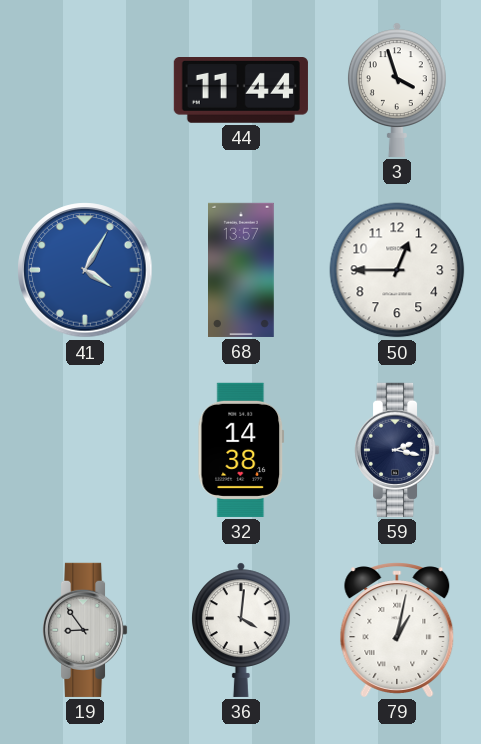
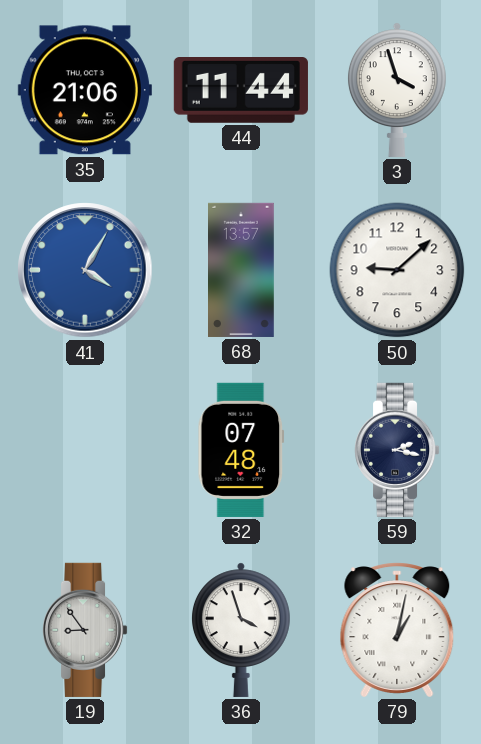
35: none -> 21:06
50: 12:45 -> 9:08
32: 14:38 -> 07:48
36: 4:01 -> 3:57
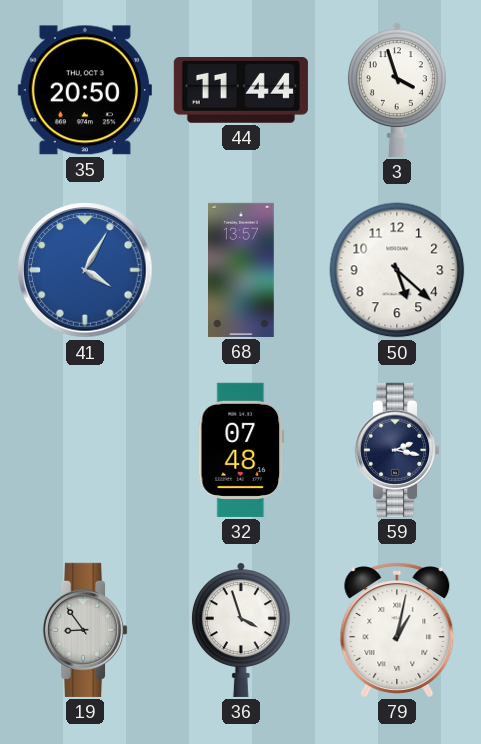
35: 21:06 -> 20:50
50: 9:08 -> 5:22
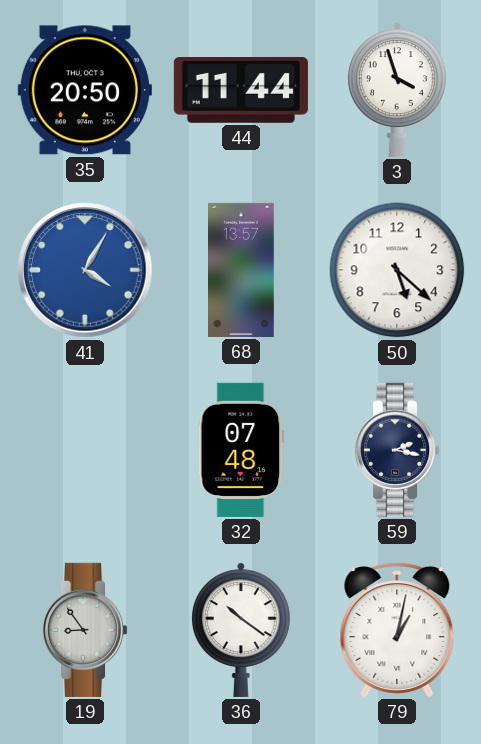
36: 3:57 -> 10:21
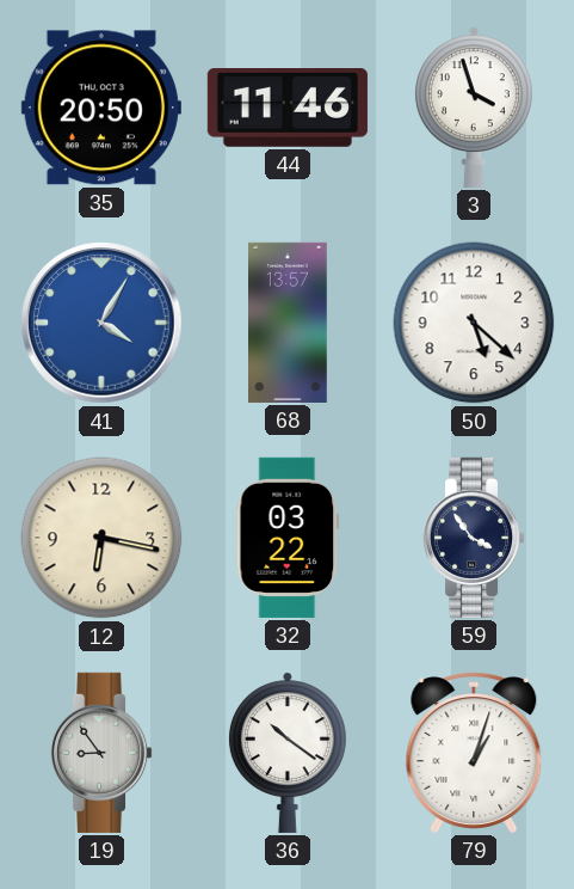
44: 11:44 -> 11:46
12: none -> 6:17
32: 07:48 -> 03:22
59: 2:17 -> 3:54
79: 1:02 -> 1:03
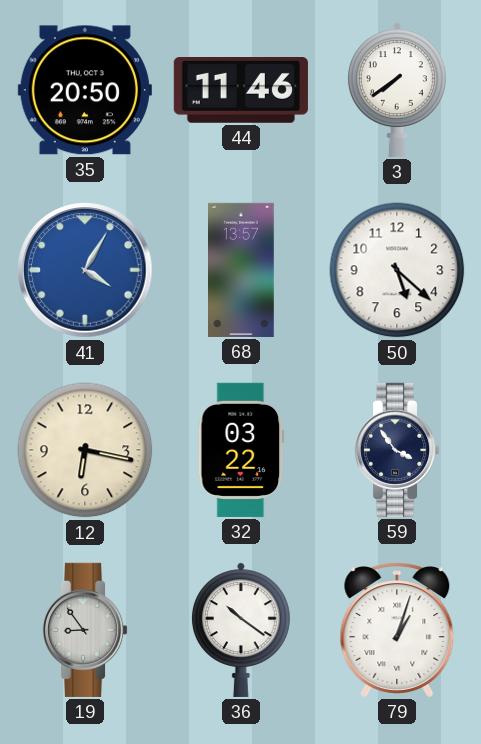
3: 3:57 -> 7:39
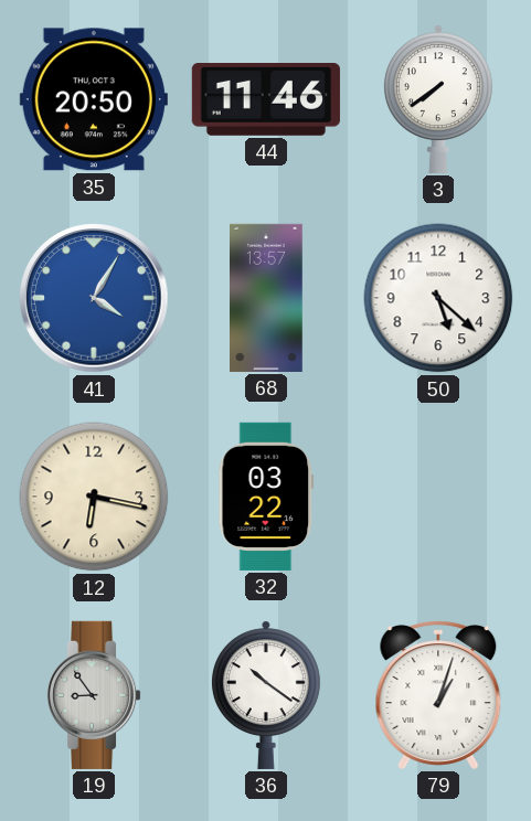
59: 3:54 -> none
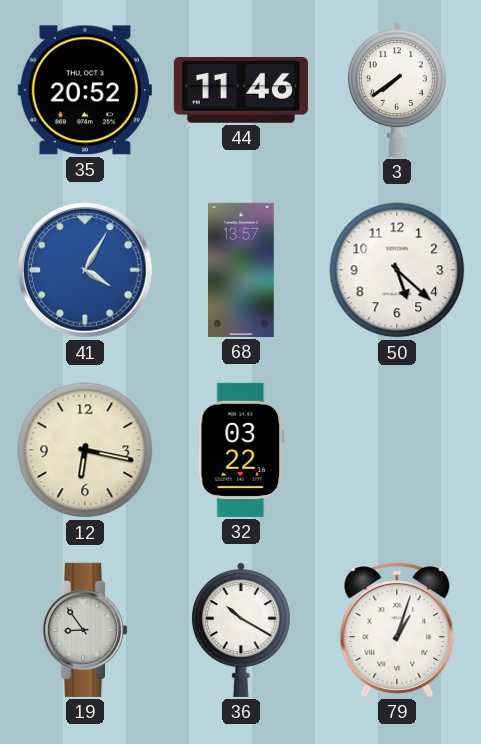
35: 20:50 -> 20:52
36: 10:21 -> 10:20
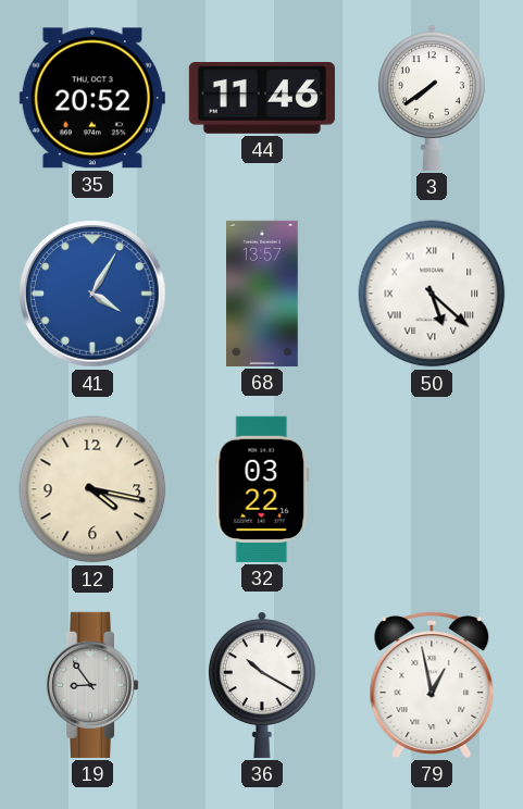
50 numerals: Arabic -> Roman
12: 6:17 -> 4:17
79: 1:03 -> 12:58
